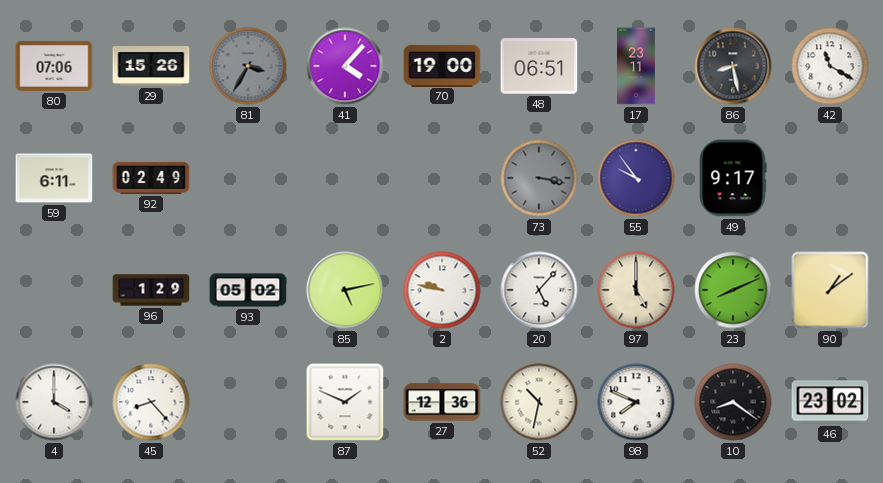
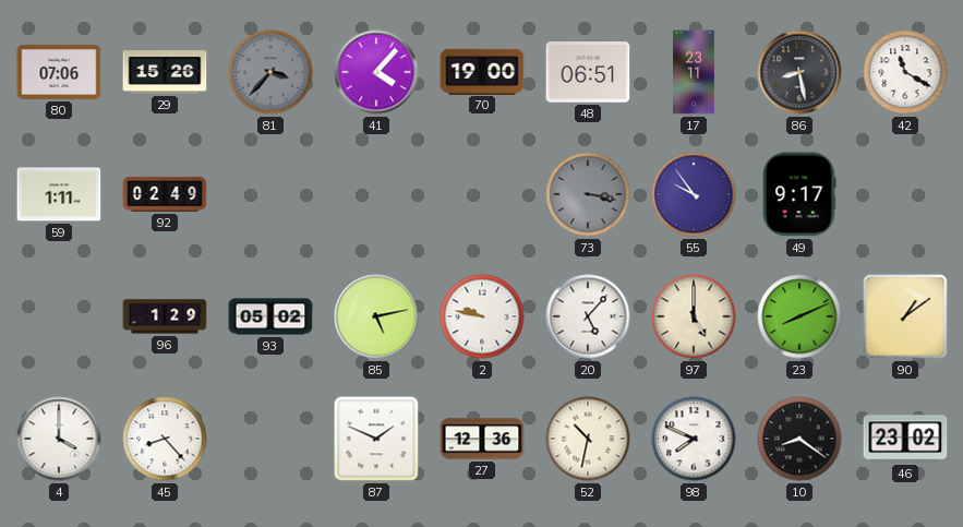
81: 3:35 -> 3:37
59: 6:11 -> 1:11
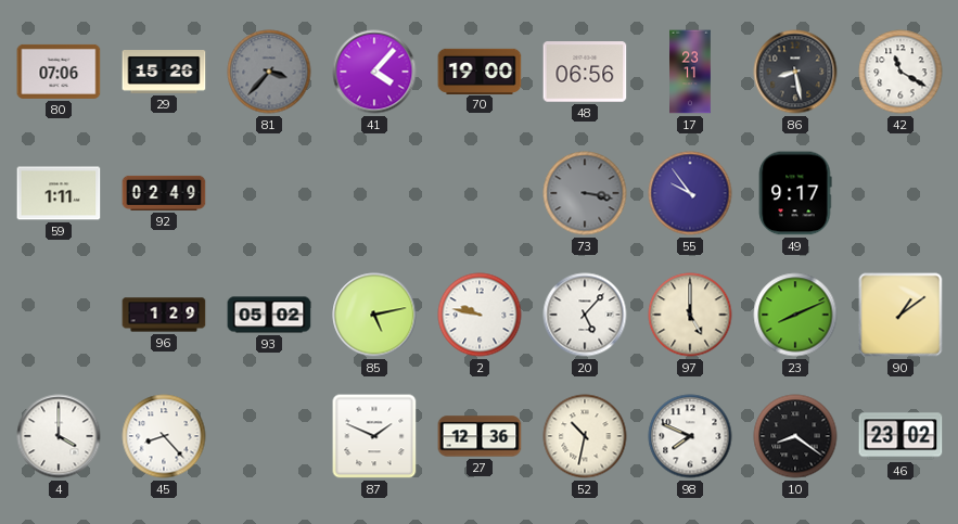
48: 06:51 -> 06:56
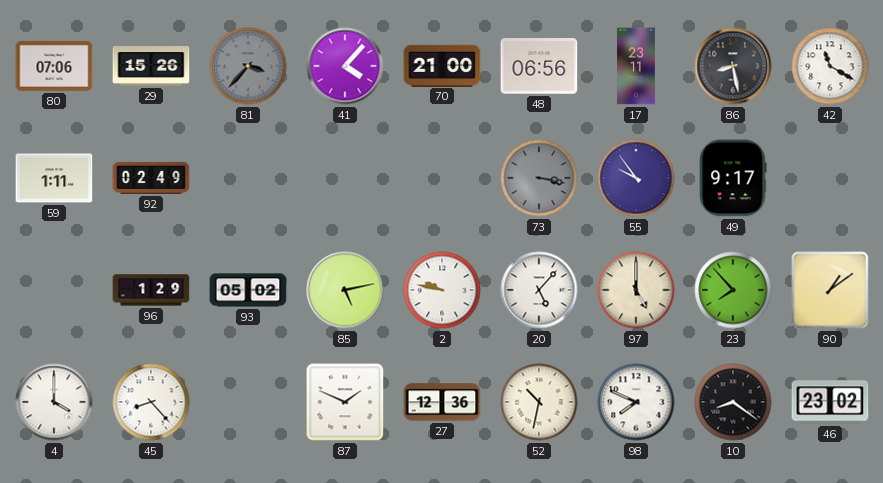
70: 19:00 -> 21:00
23: 8:11 -> 7:53
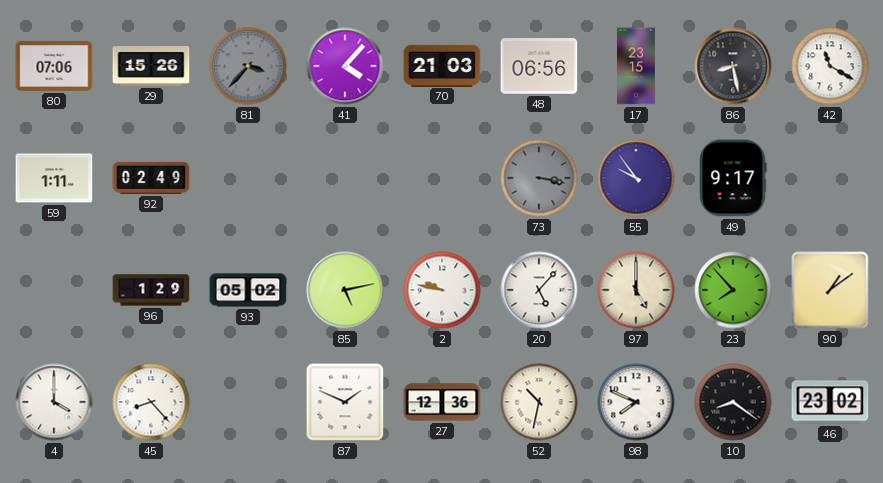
70: 21:00 -> 21:03
17: 23:11 -> 23:15
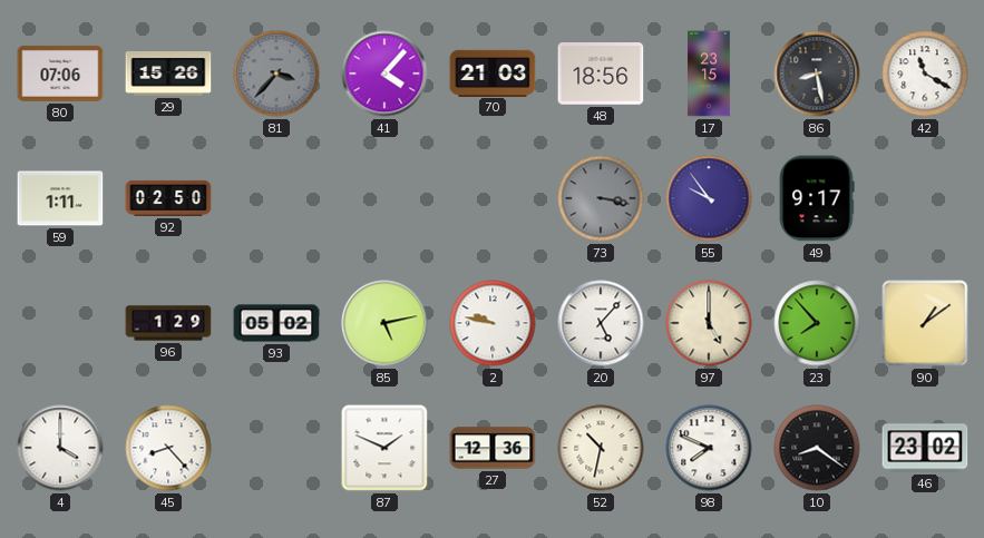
48: 06:56 -> 18:56
92: 02:49 -> 02:50
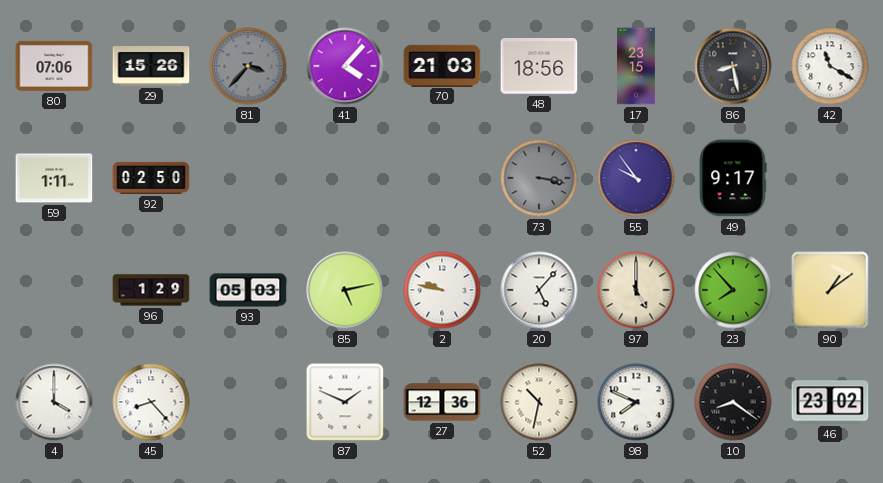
93: 05:02 -> 05:03
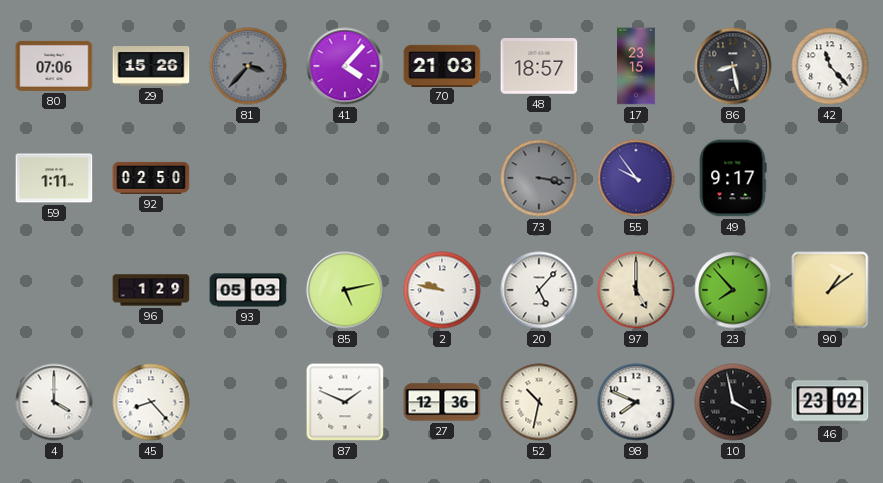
48: 18:56 -> 18:57
42: 11:20 -> 11:23
10: 8:21 -> 3:58
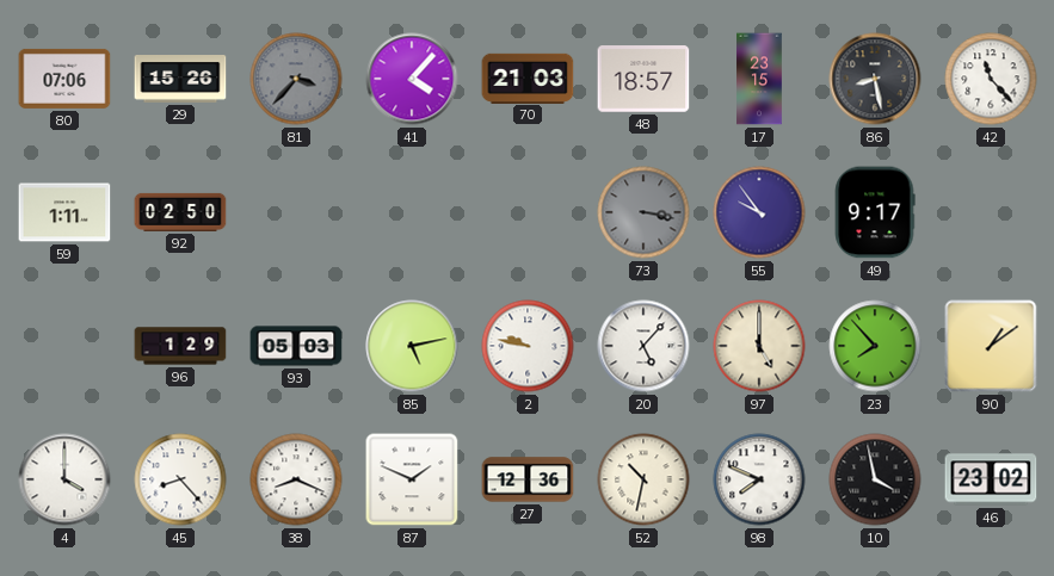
38: none -> 8:19
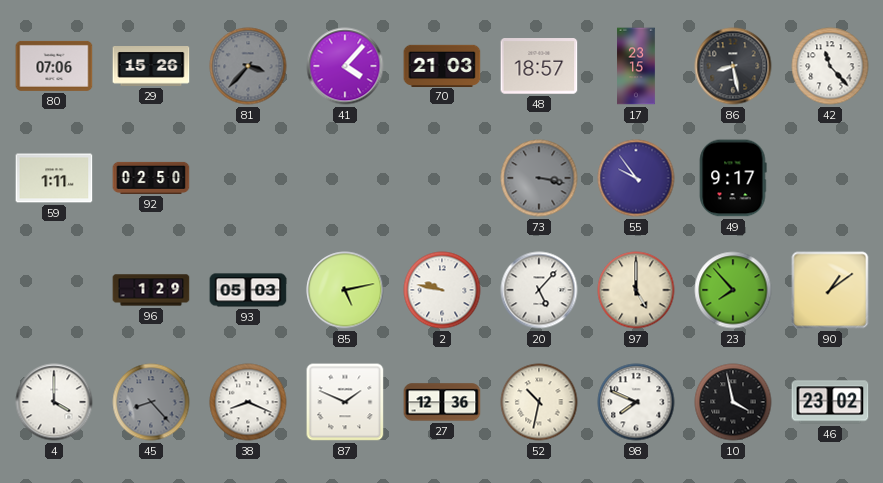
45 dial: white -> grey
